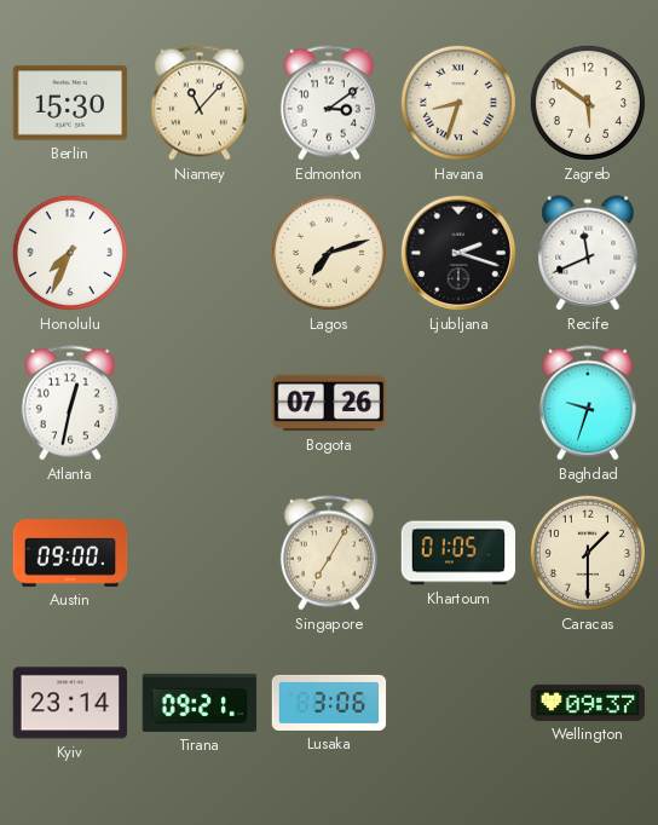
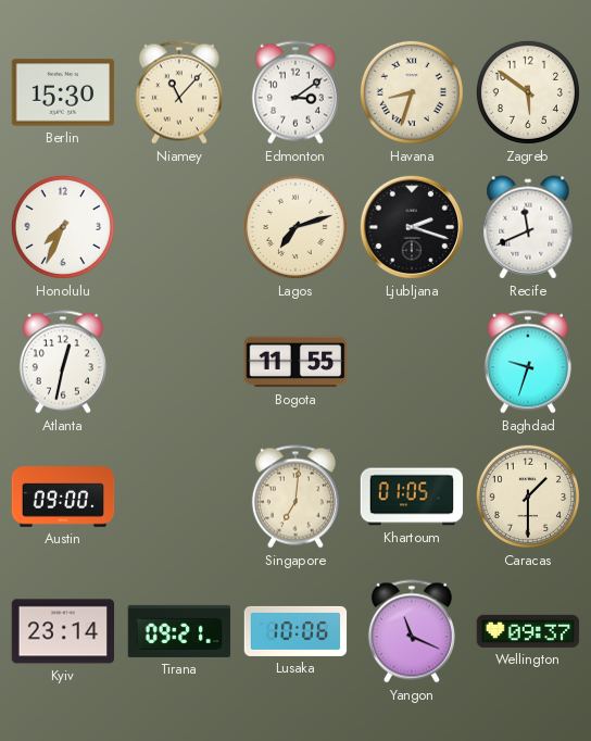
Bogota: 07:26 -> 11:55
Singapore: 7:05 -> 7:01
Lusaka: 3:06 -> 10:06
Yangon: none -> 11:19
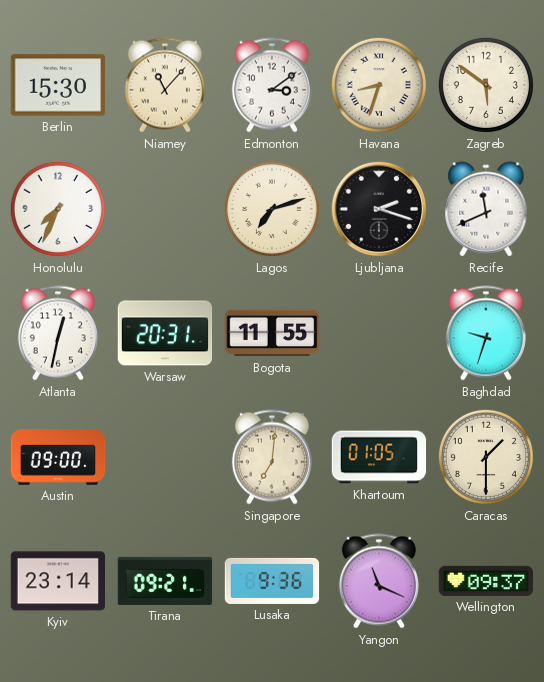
Warsaw: none -> 20:31
Lusaka: 10:06 -> 9:36
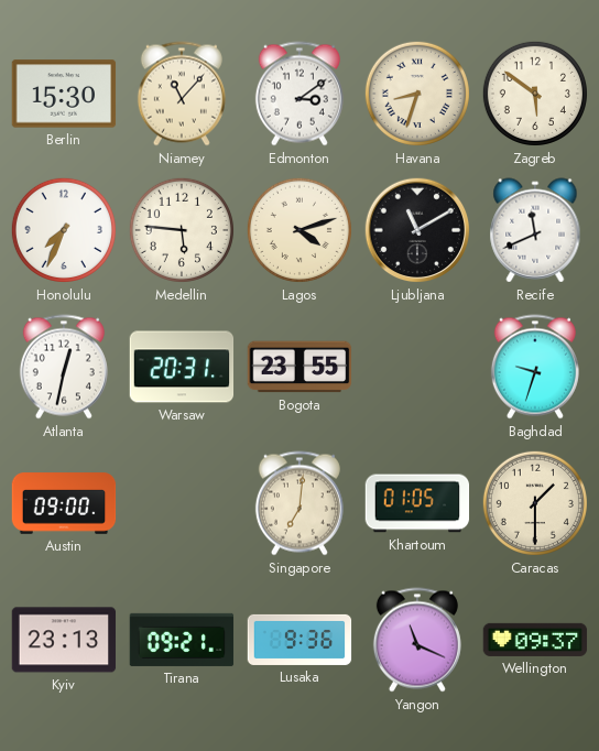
Medellin: none -> 5:46
Lagos: 7:12 -> 4:12
Ljubljana: 2:18 -> 11:10
Bogota: 11:55 -> 23:55
Kyiv: 23:14 -> 23:13
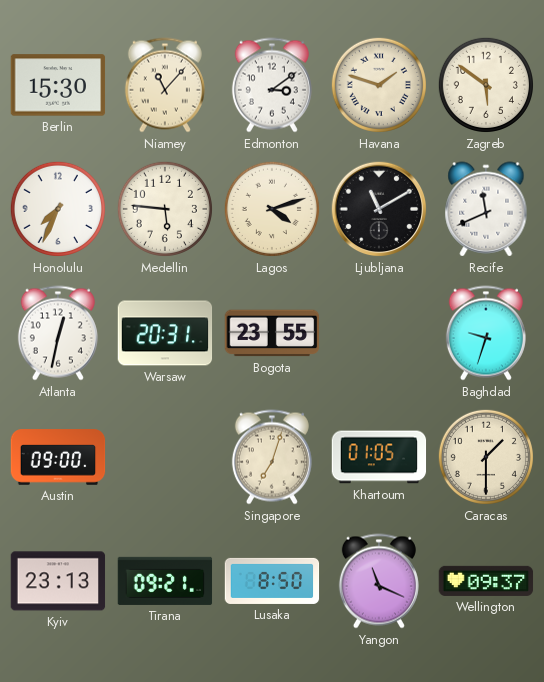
Havana: 8:33 -> 1:48
Singapore: 7:01 -> 7:03
Lusaka: 9:36 -> 8:50
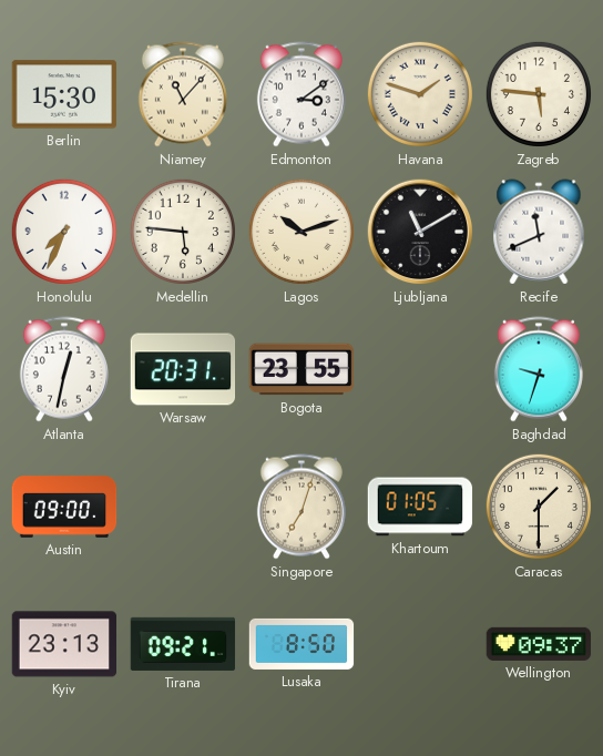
Zagreb: 5:51 -> 5:46
Lagos: 4:12 -> 10:12
Yangon: 11:19 -> none
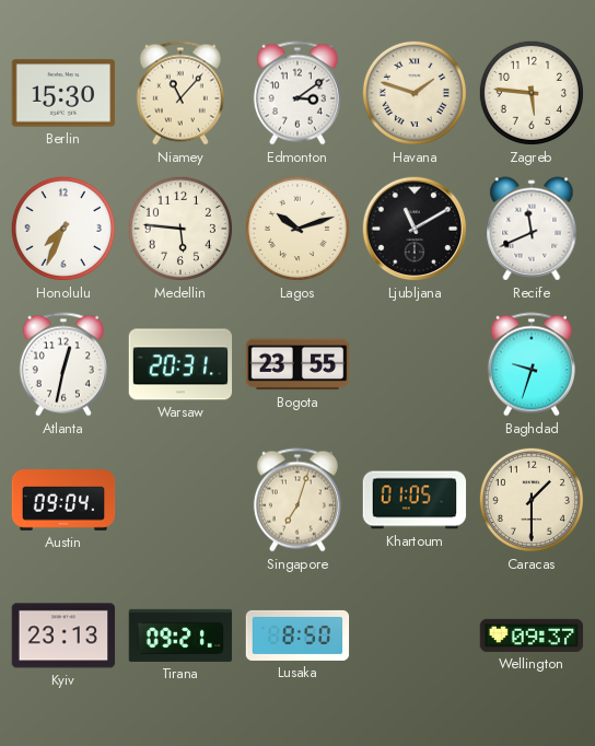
Austin: 09:00 -> 09:04
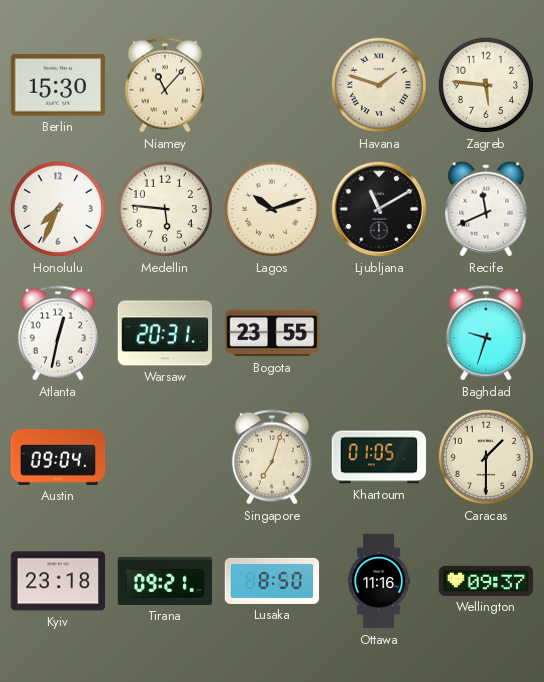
Edmonton: 3:09 -> none
Kyiv: 23:13 -> 23:18
Ottawa: none -> 11:16
